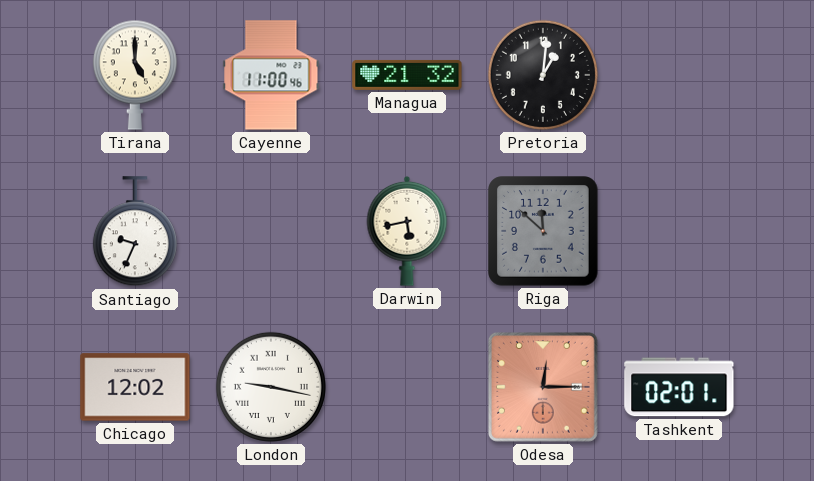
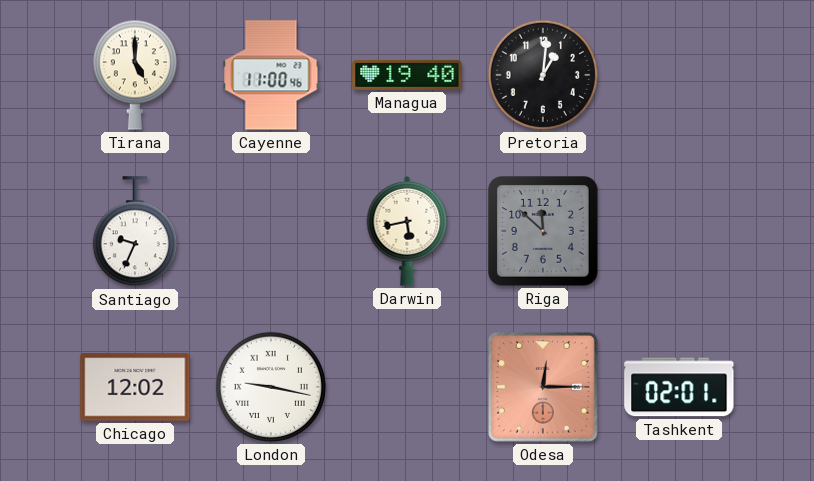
Managua: 21:32 -> 19:40
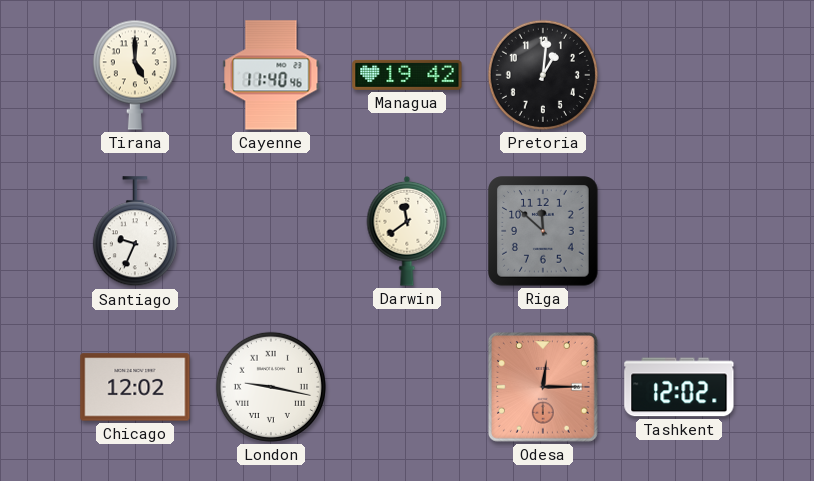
Cayenne: 11:00 -> 11:40
Managua: 19:40 -> 19:42
Darwin: 5:43 -> 11:39
Tashkent: 02:01 -> 12:02
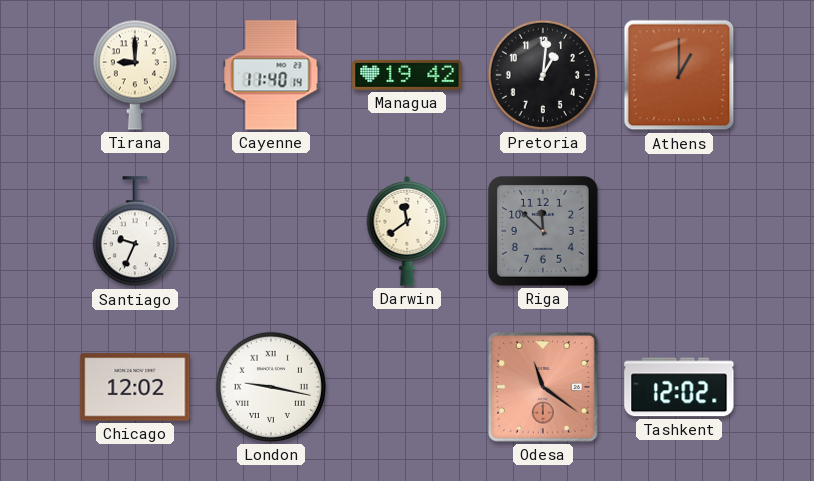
Tirana: 5:00 -> 9:00
Cayenne: 11:40:46 -> 11:40:14
Athens: none -> 1:00
Odesa: 12:15 -> 11:21
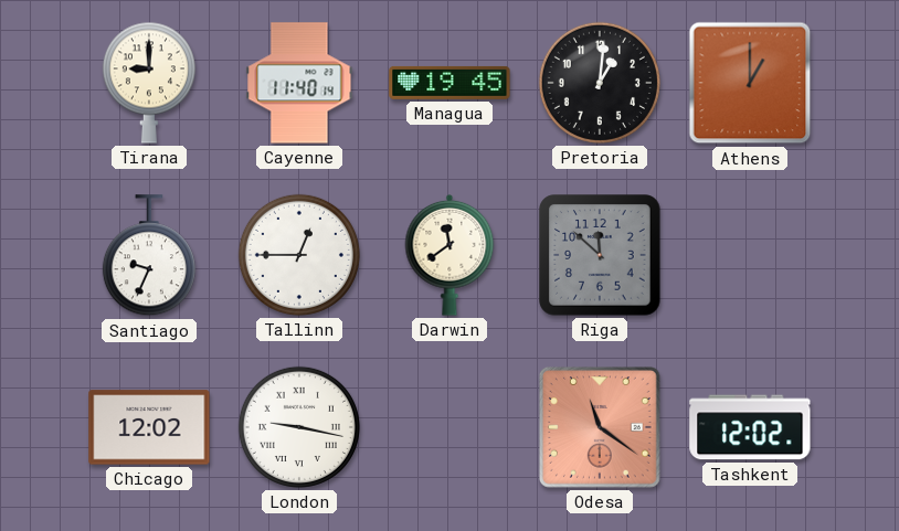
Managua: 19:42 -> 19:45
Tallinn: none -> 12:45
